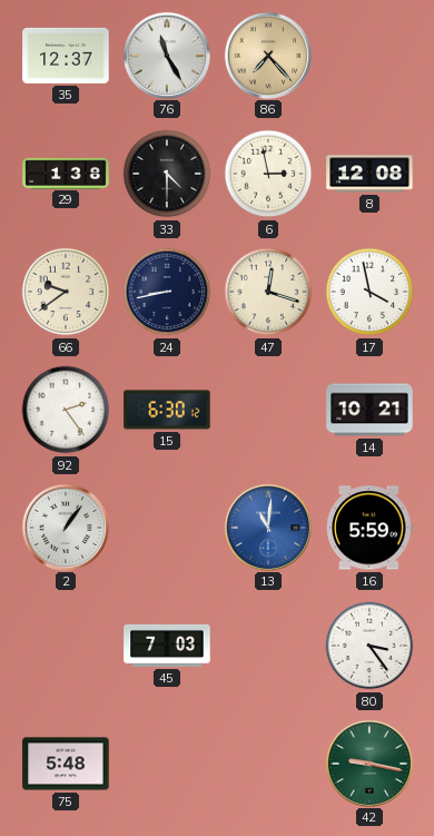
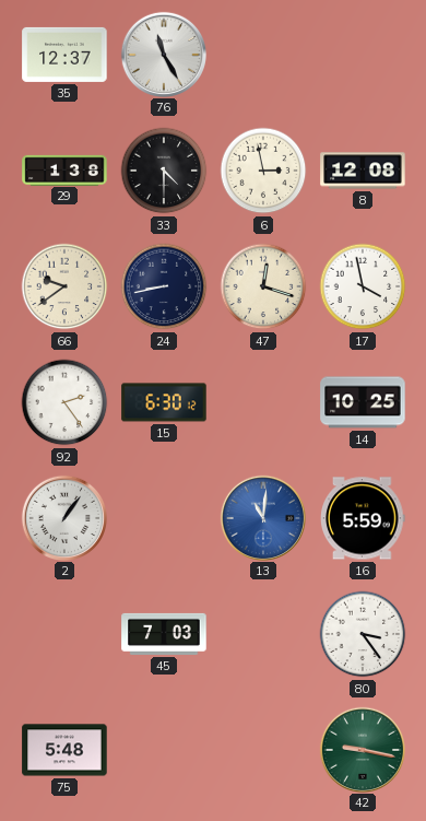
86: 7:23 -> none
14: 10:21 -> 10:25
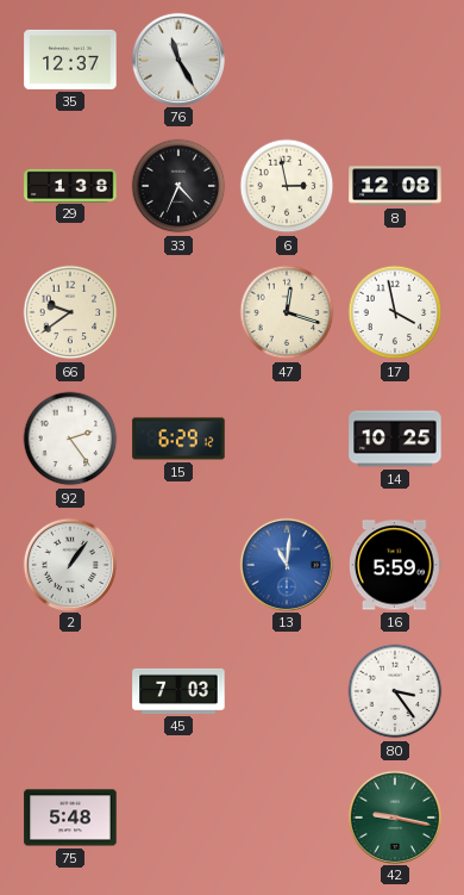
33: 4:30 -> 4:34
24: 8:43 -> none
15: 6:30 -> 6:29
